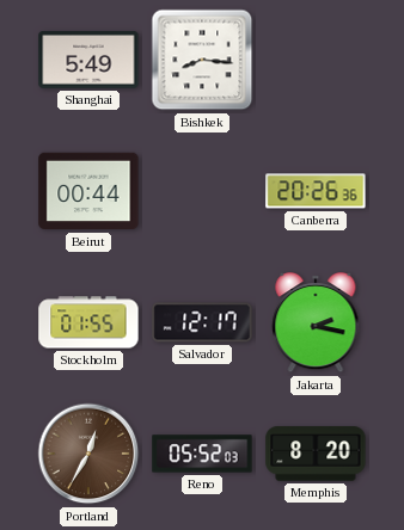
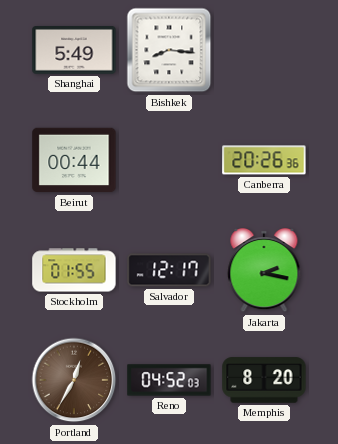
Reno: 05:52 -> 04:52
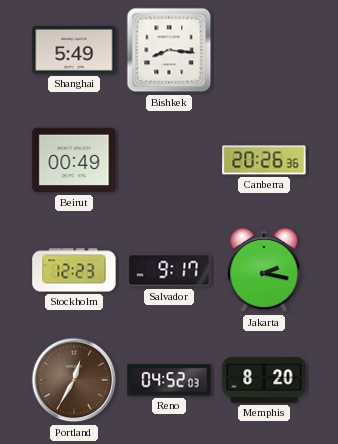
Beirut: 00:44 -> 00:49
Stockholm: 01:55 -> 12:23
Salvador: 12:17 -> 9:17
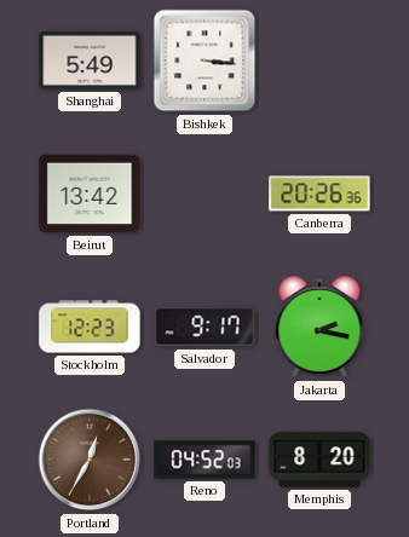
Bishkek: 8:16 -> 3:16
Beirut: 00:49 -> 13:42
